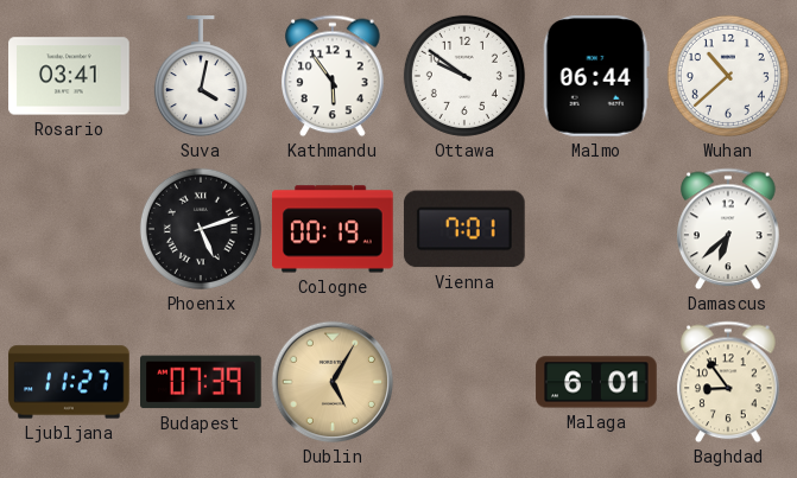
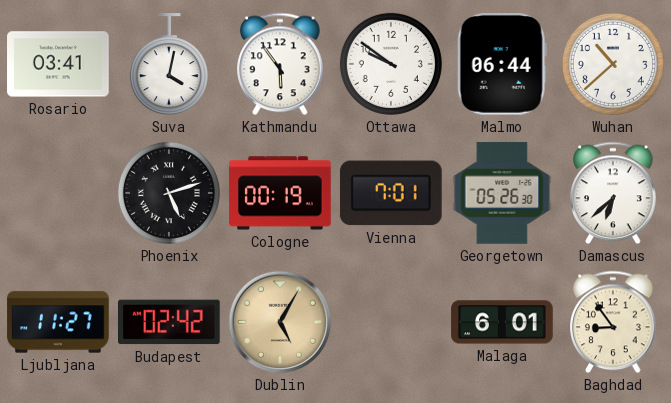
Georgetown: none -> 05:26
Budapest: 07:39 -> 02:42
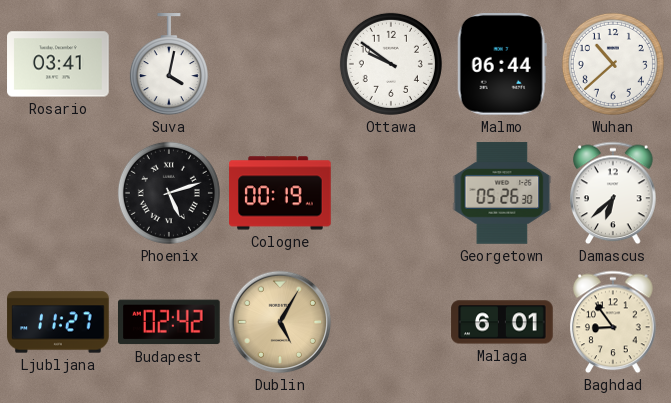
Kathmandu: 5:54 -> none
Vienna: 7:01 -> none
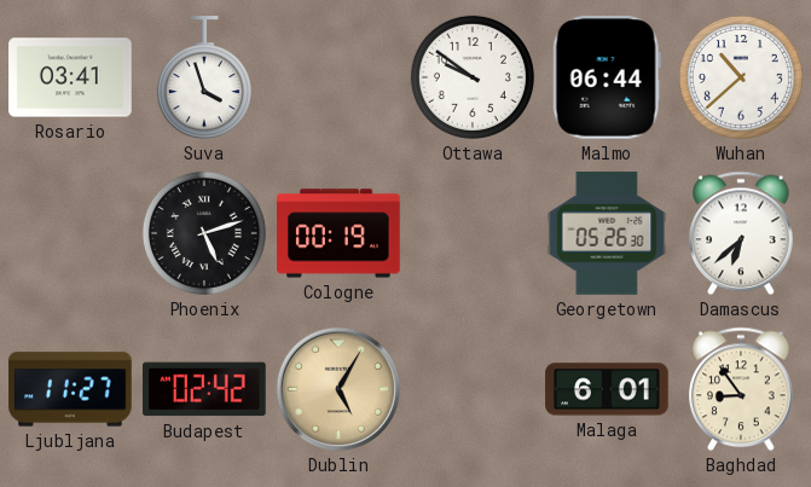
Suva: 4:02 -> 3:57
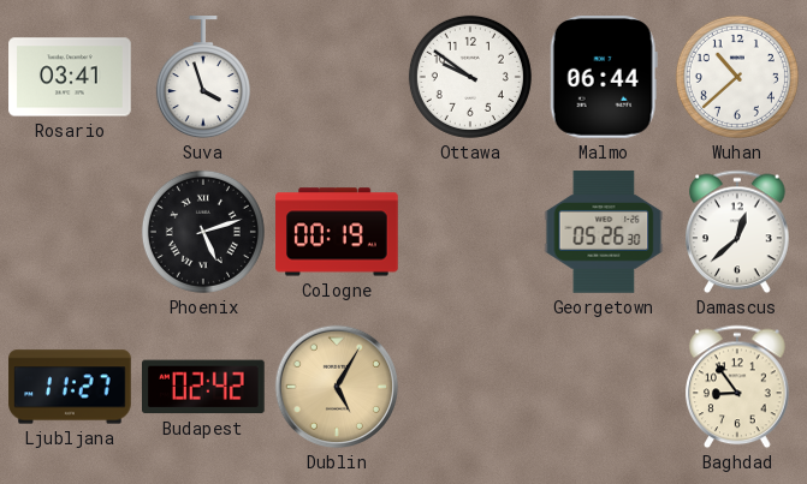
Damascus: 6:38 -> 12:38
Malaga: 6:01 -> none
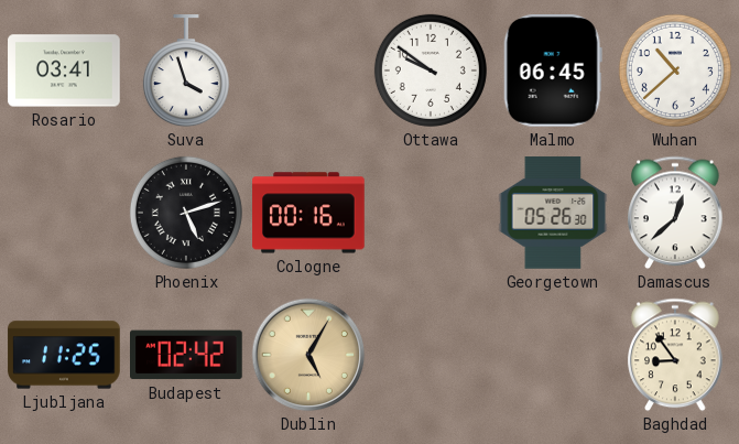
Malmo: 06:44 -> 06:45
Cologne: 00:19 -> 00:16
Ljubljana: 11:27 -> 11:25
